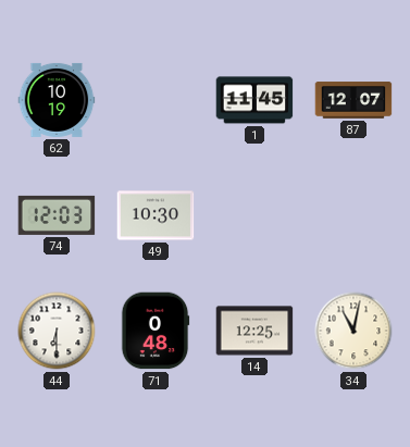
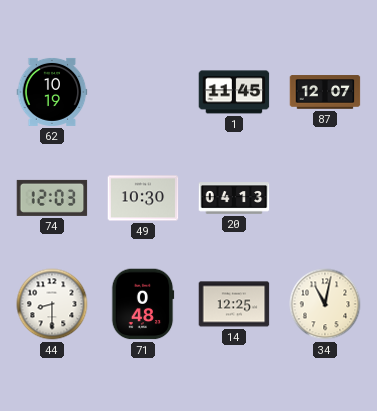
20: none -> 04:13
44: 6:30 -> 8:30
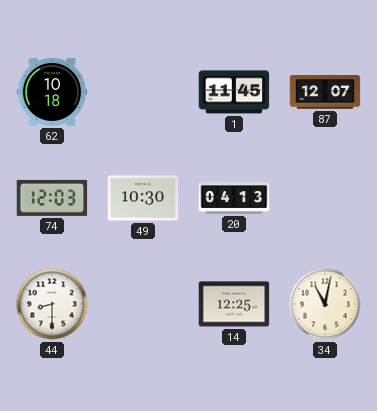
62: 10:19 -> 10:18
71: 0:48 -> none
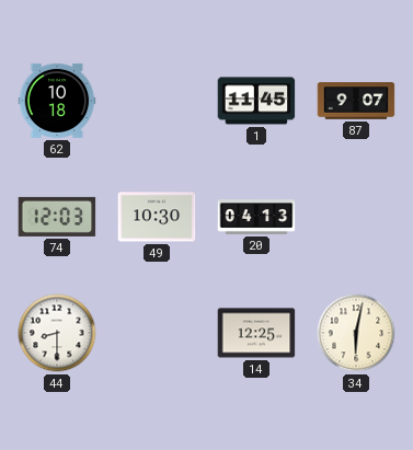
87: 12:07 -> 9:07
34: 11:02 -> 6:02
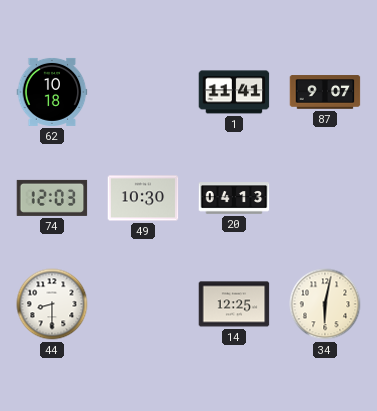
1: 11:45 -> 11:41
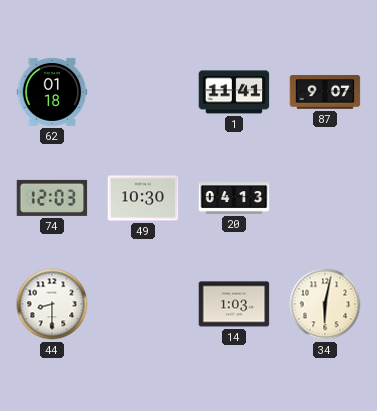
62: 10:18 -> 01:18
14: 12:25 -> 1:03
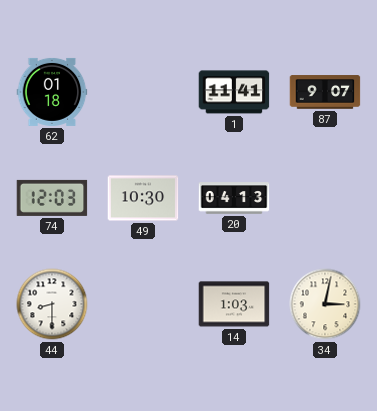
34: 6:02 -> 3:02
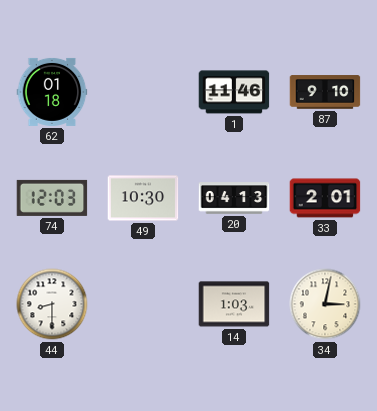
1: 11:41 -> 11:46
87: 9:07 -> 9:10
33: none -> 2:01
